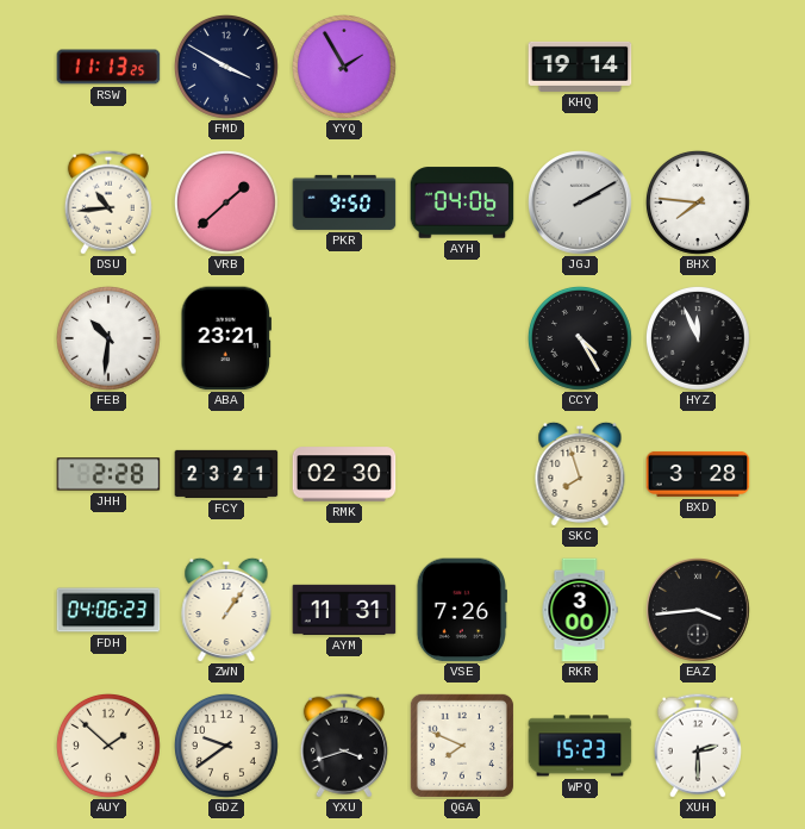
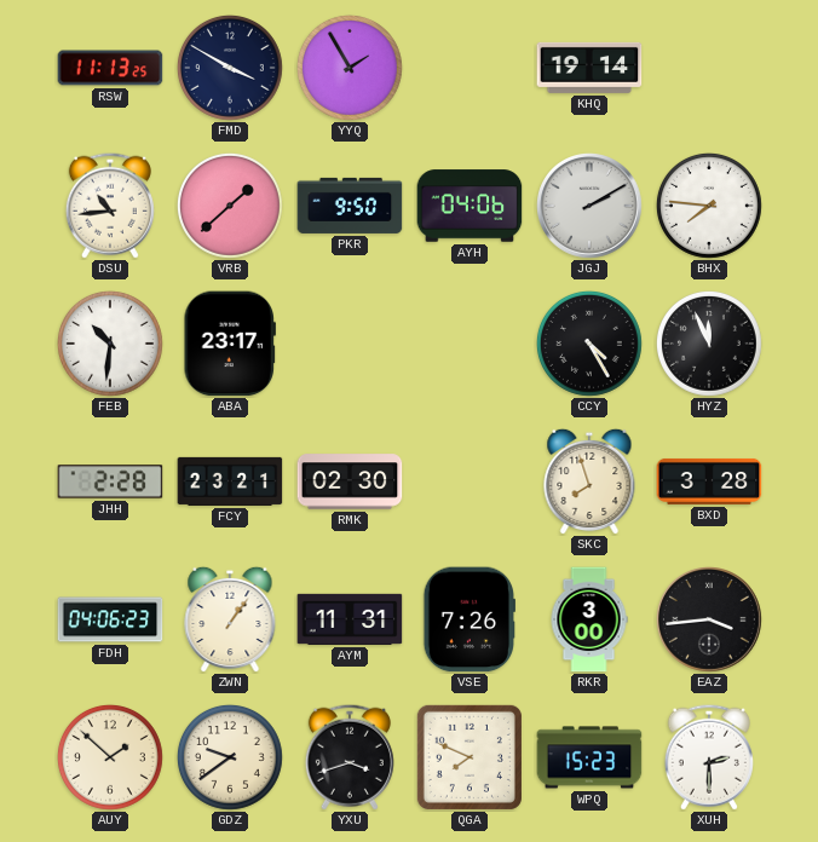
ABA: 23:21 -> 23:17
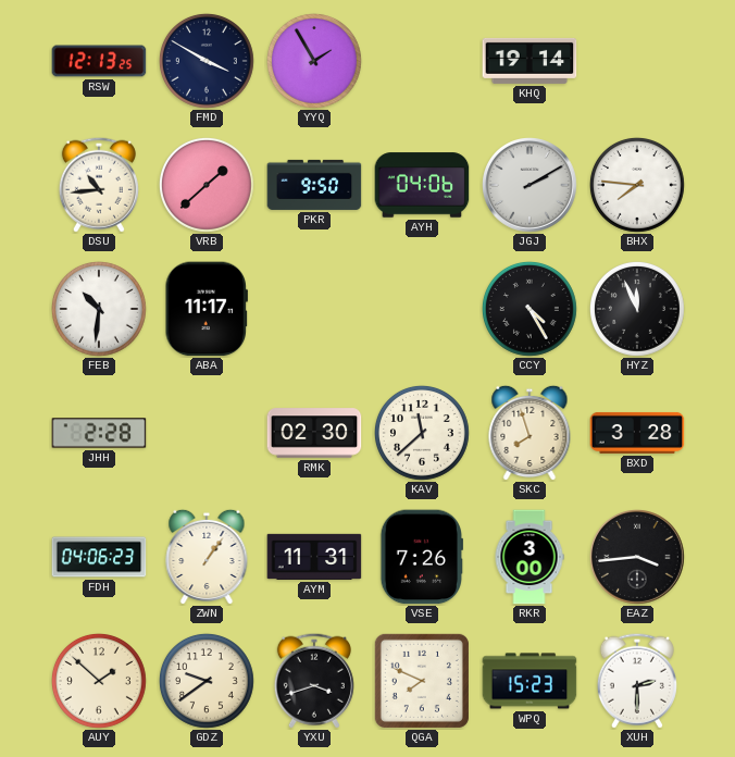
RSW: 11:13 -> 12:13
ABA: 23:17 -> 11:17
FCY: 23:21 -> none
KAV: none -> 11:38
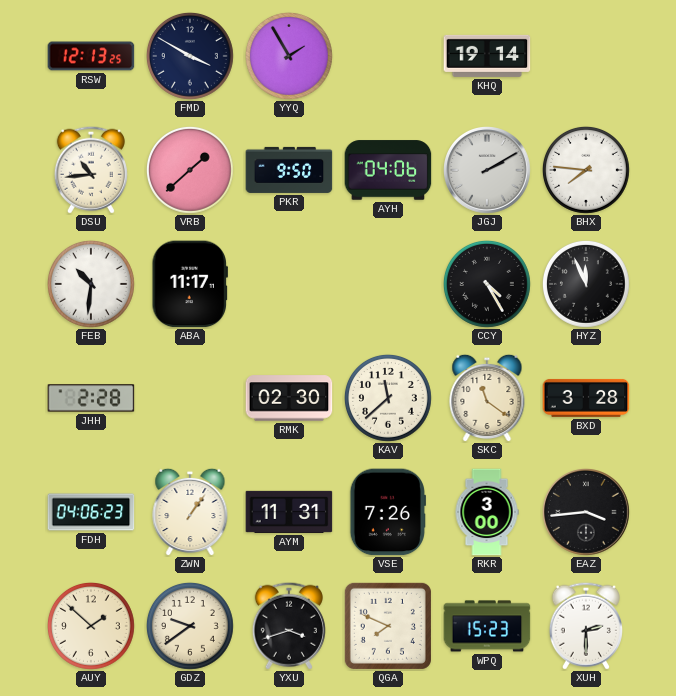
SKC: 7:57 -> 11:21
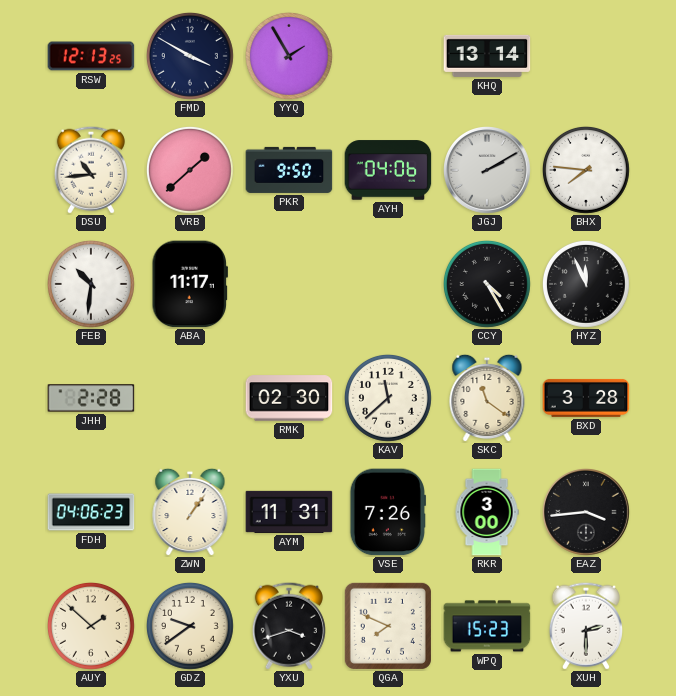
KHQ: 19:14 -> 13:14
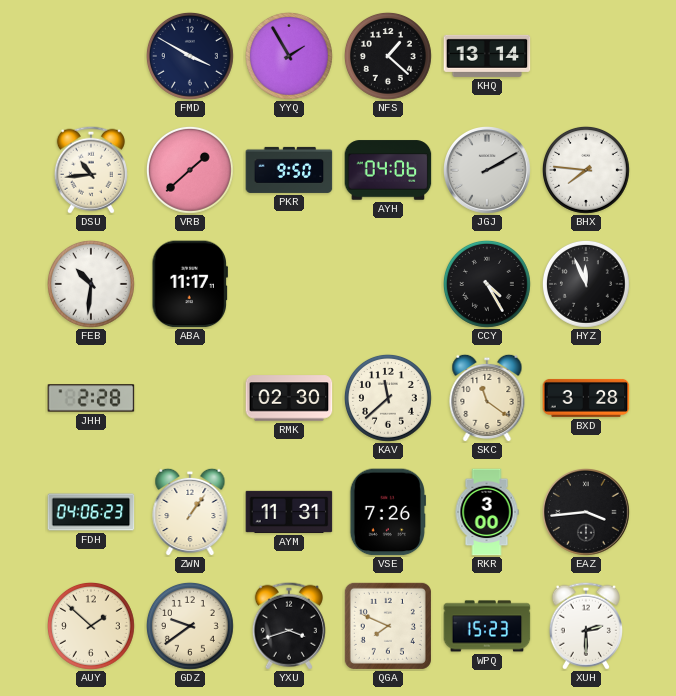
RSW: 12:13 -> none
NFS: none -> 1:22
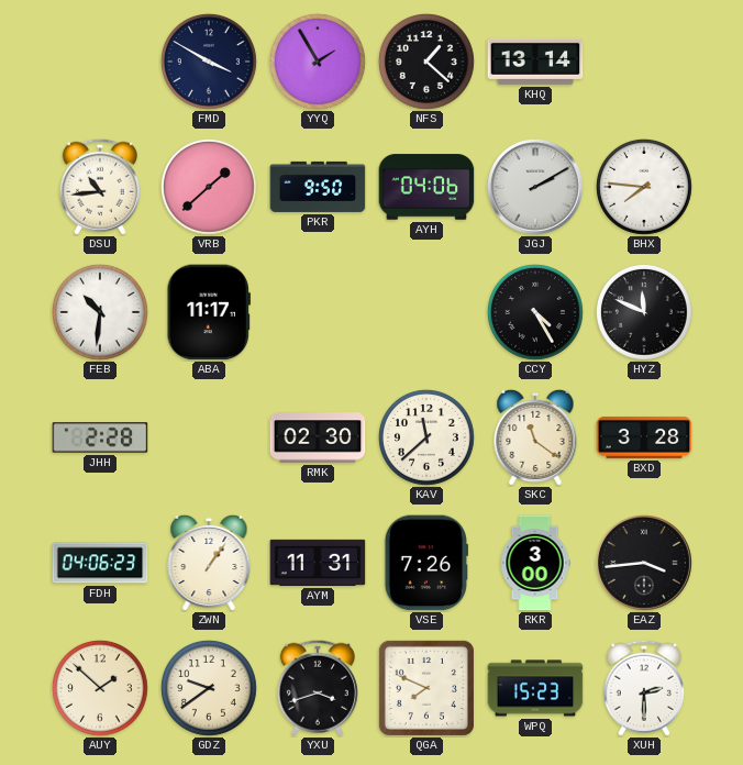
HYZ: 11:56 -> 11:49
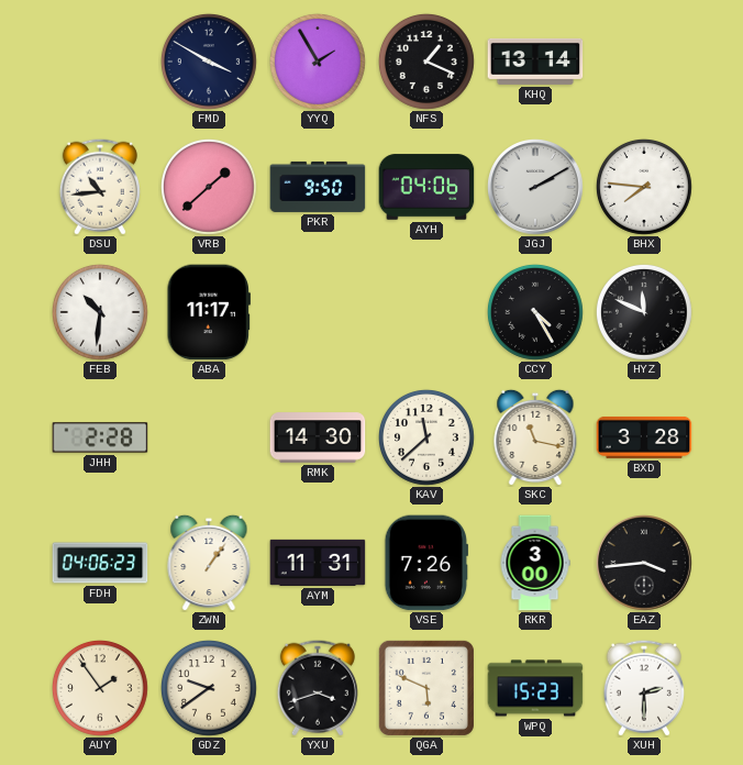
NFS: 1:22 -> 1:19
RMK: 02:30 -> 14:30
SKC: 11:21 -> 11:17
AUY: 1:52 -> 1:54
QGA: 7:49 -> 5:49
